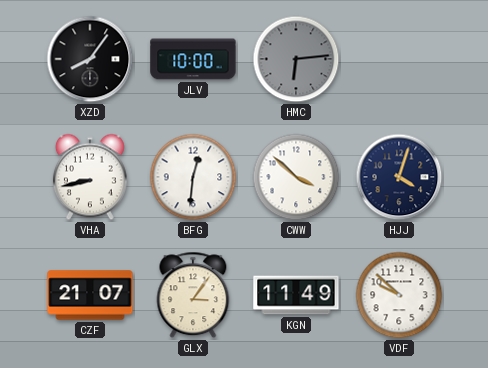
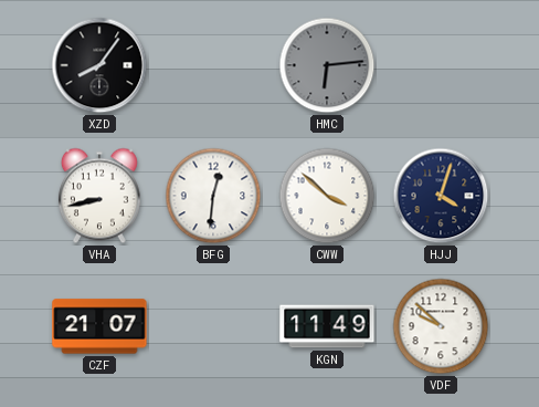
JLV: 10:00 -> none
GLX: 3:06 -> none
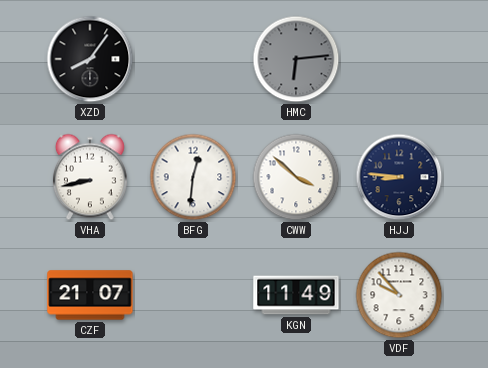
HJJ: 4:03 -> 8:46
VDF: 9:52 -> 9:53
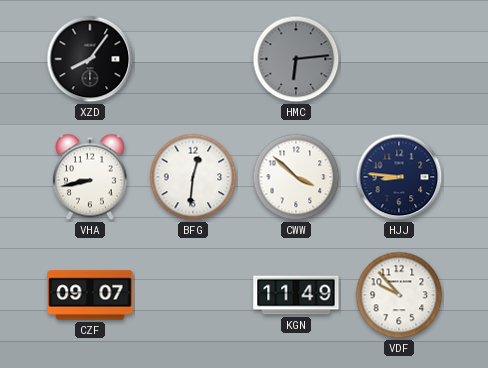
CZF: 21:07 -> 09:07
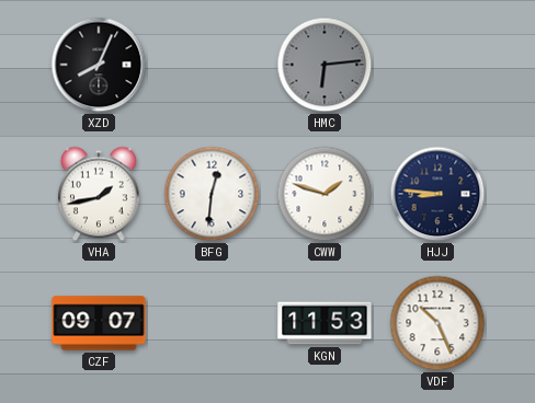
XZD: 8:06 -> 8:04
VHA: 8:43 -> 1:43
CWW: 3:52 -> 1:48
KGN: 11:49 -> 11:53
VDF: 9:53 -> 10:26
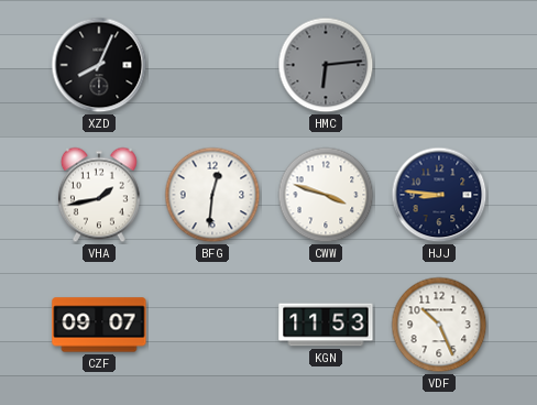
CWW: 1:48 -> 3:48
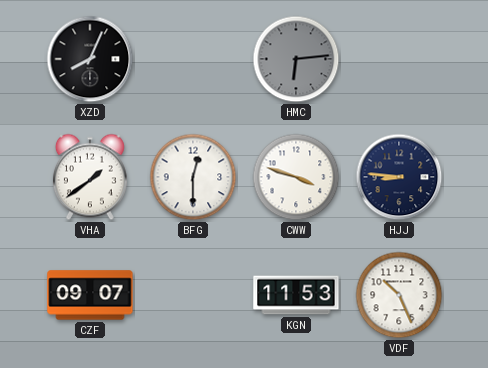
VHA: 1:43 -> 1:39
BFG: 12:31 -> 12:30
